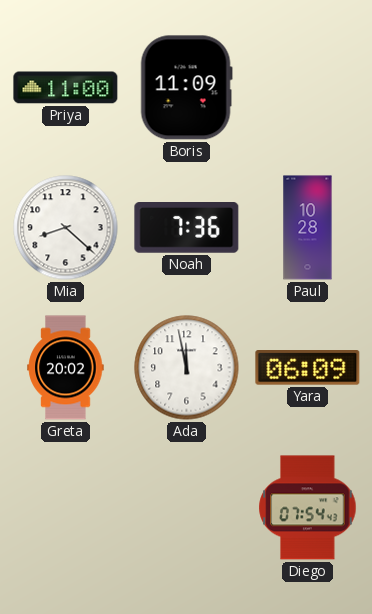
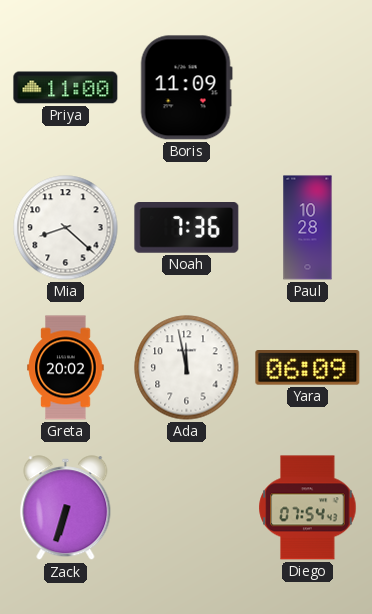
Zack: none -> 6:33
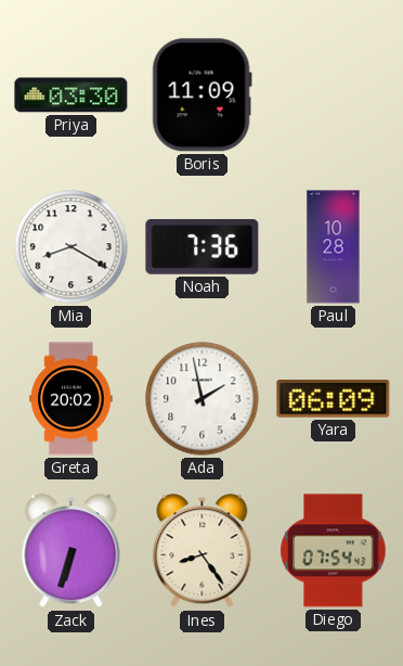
Priya: 11:00 -> 03:30
Mia: 8:22 -> 8:20
Ada: 11:58 -> 1:58
Ines: none -> 8:24
